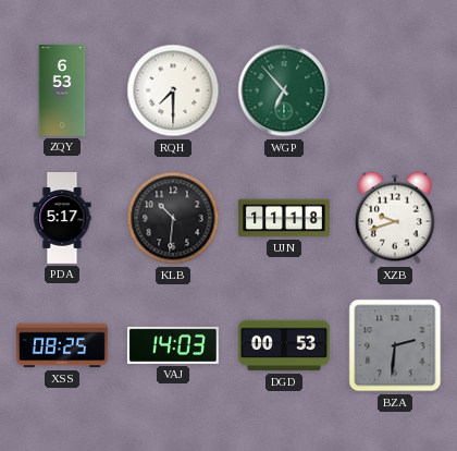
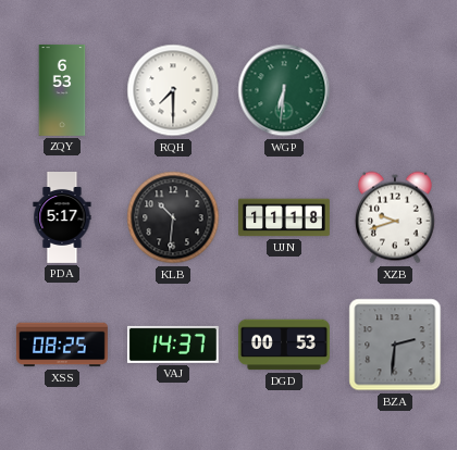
WGP: 6:53 -> 6:31
VAJ: 14:03 -> 14:37
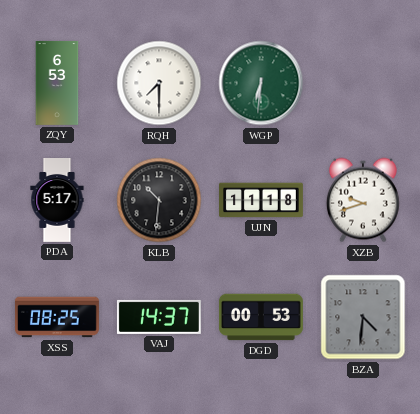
BZA: 2:31 -> 4:31
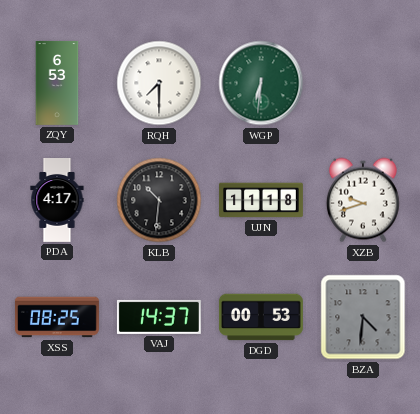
PDA: 5:17 -> 4:17
